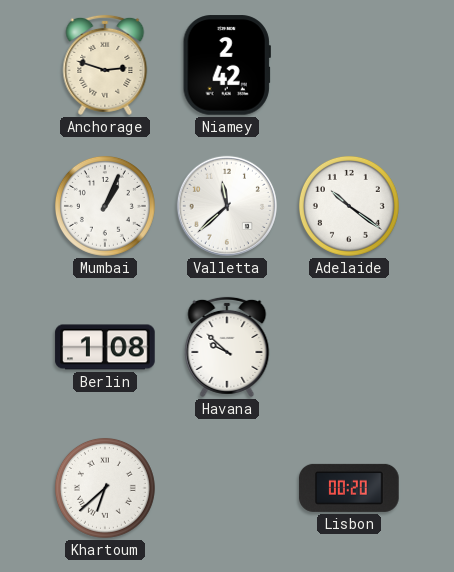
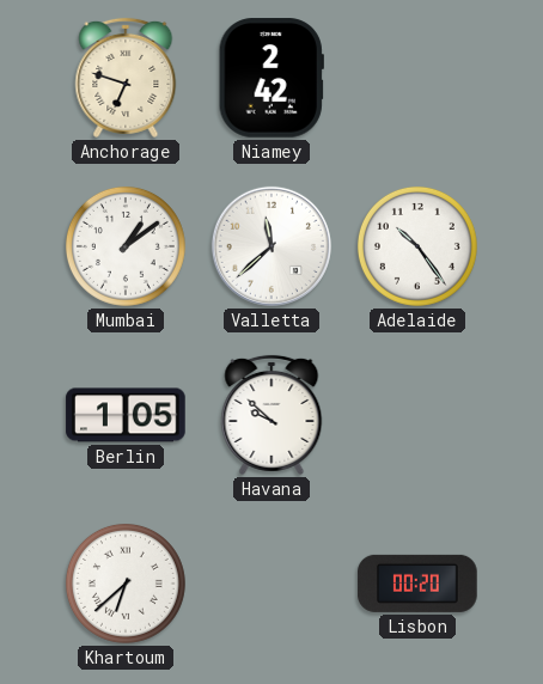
Anchorage: 2:48 -> 6:48
Mumbai: 1:04 -> 1:09
Adelaide: 10:21 -> 10:24
Berlin: 1:08 -> 1:05
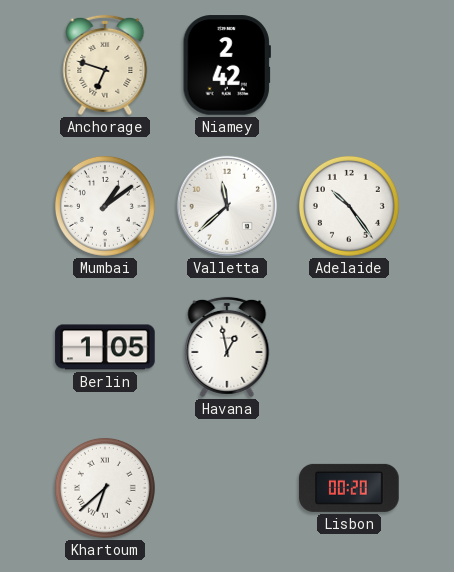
Havana: 9:52 -> 12:58
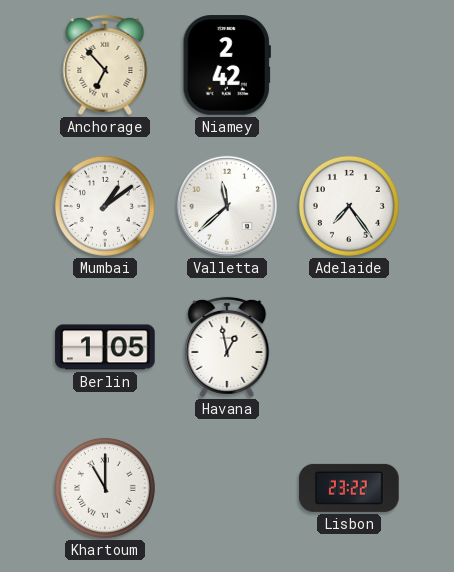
Anchorage: 6:48 -> 6:53
Adelaide: 10:24 -> 7:24
Khartoum: 6:38 -> 11:00
Lisbon: 00:20 -> 23:22
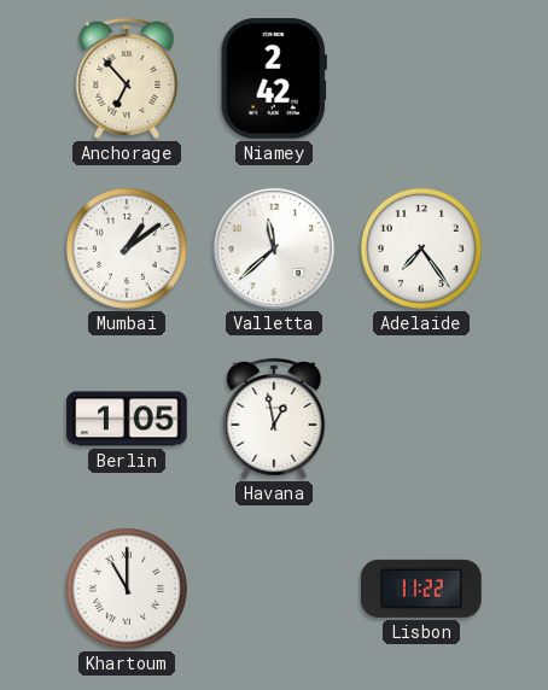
Lisbon: 23:22 -> 11:22
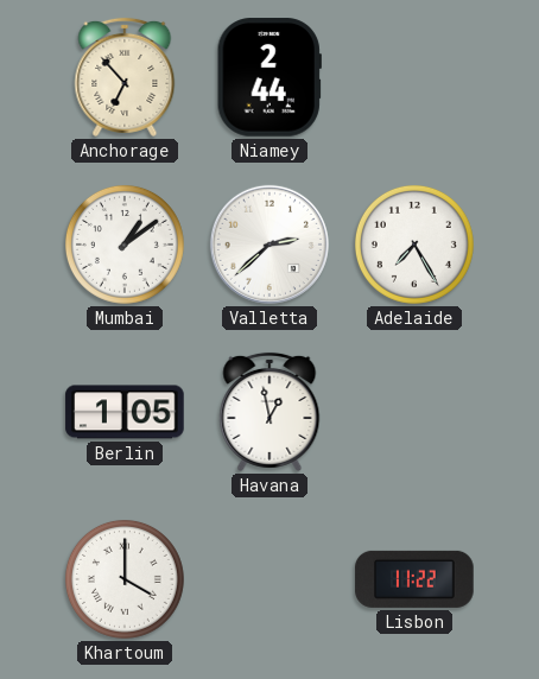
Niamey: 2:42 -> 2:44
Valletta: 11:38 -> 2:38
Adelaide: 7:24 -> 7:25
Khartoum: 11:00 -> 4:00
